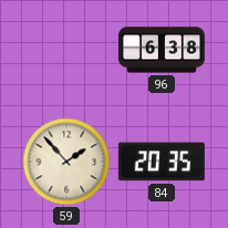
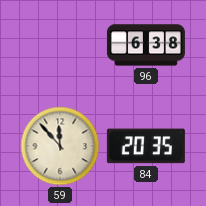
59: 1:53 -> 11:53
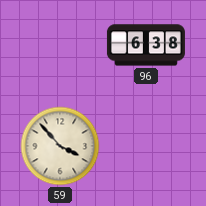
59: 11:53 -> 3:53
84: 20:35 -> none
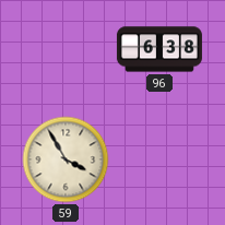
59: 3:53 -> 3:55
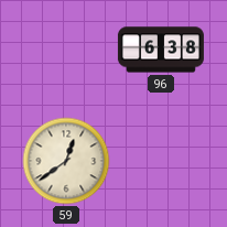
59: 3:55 -> 12:39
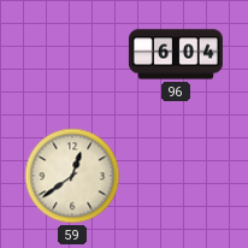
96: 6:38 -> 6:04
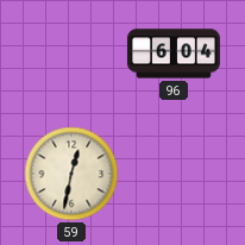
59: 12:39 -> 12:32
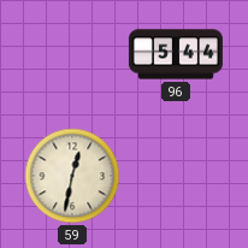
96: 6:04 -> 5:44
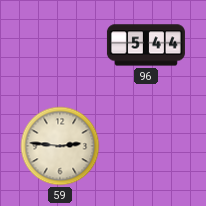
59: 12:32 -> 2:46
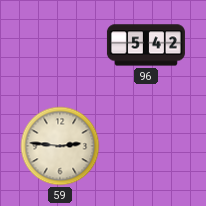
96: 5:44 -> 5:42
